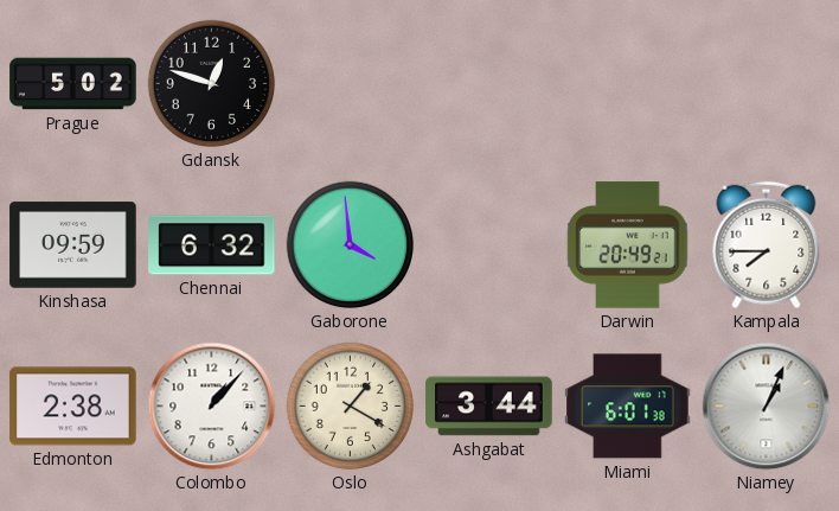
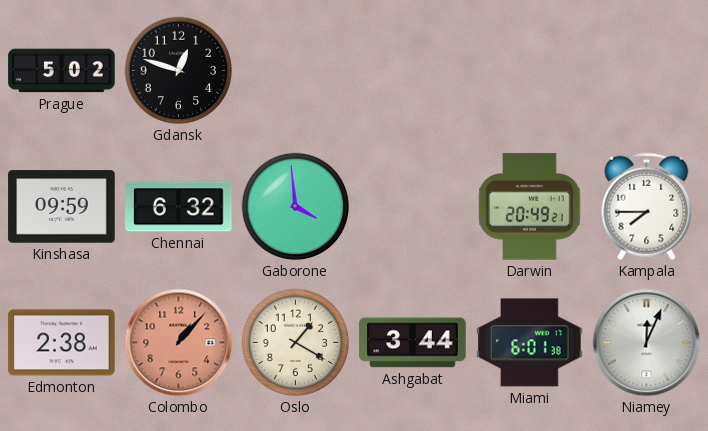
Colombo dial: white -> salmon
Niamey: 1:04 -> 12:04
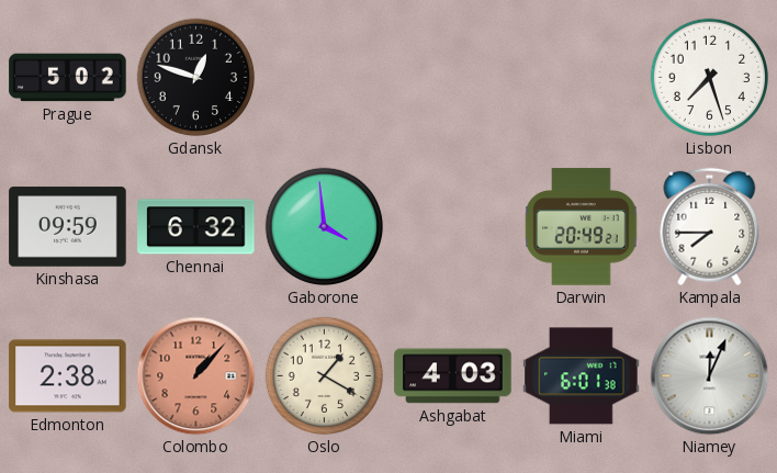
Lisbon: none -> 7:27
Ashgabat: 3:44 -> 4:03
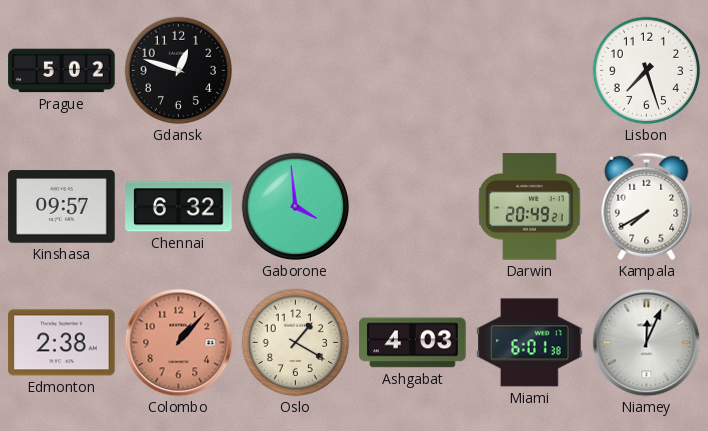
Kinshasa: 09:59 -> 09:57
Kampala: 7:45 -> 7:40
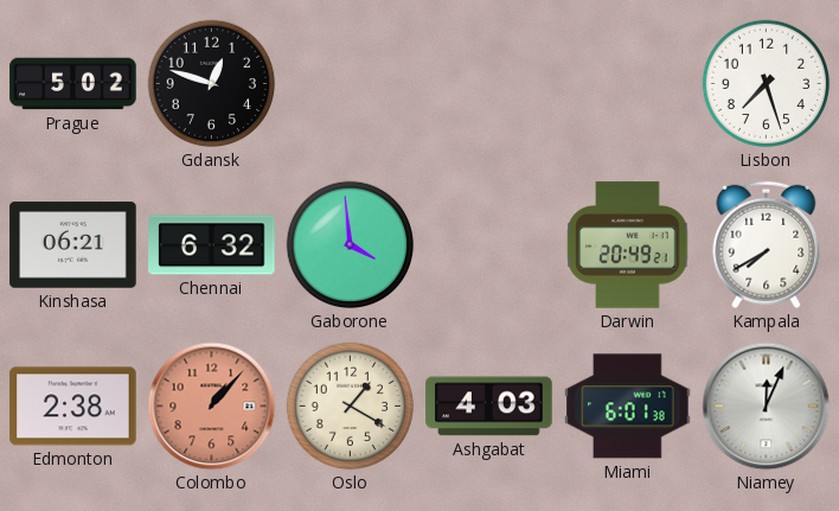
Kinshasa: 09:57 -> 06:21
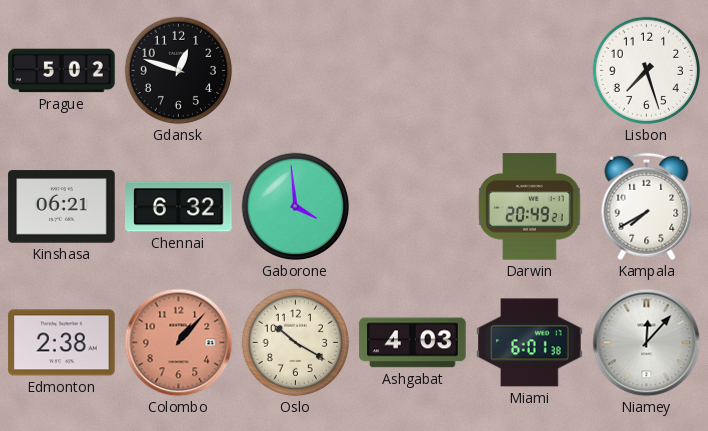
Oslo: 1:20 -> 10:20
Niamey: 12:04 -> 12:07
